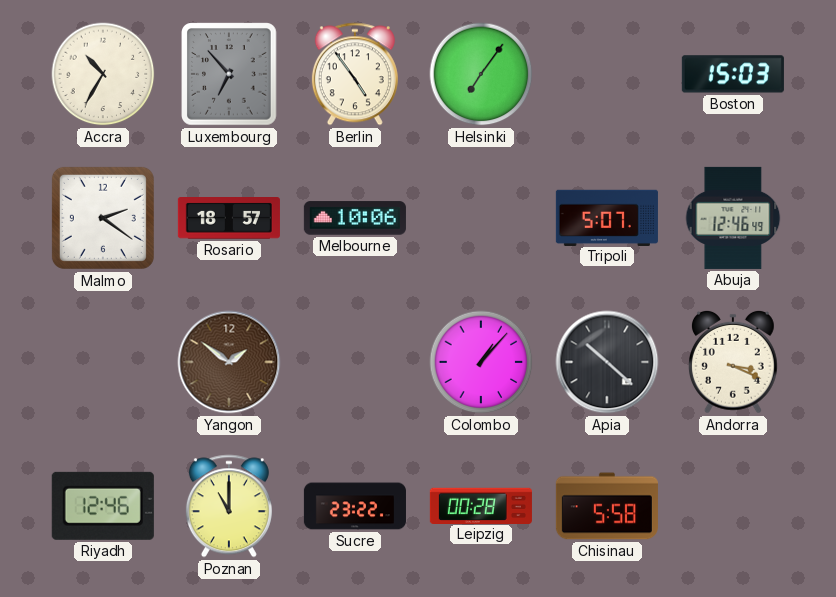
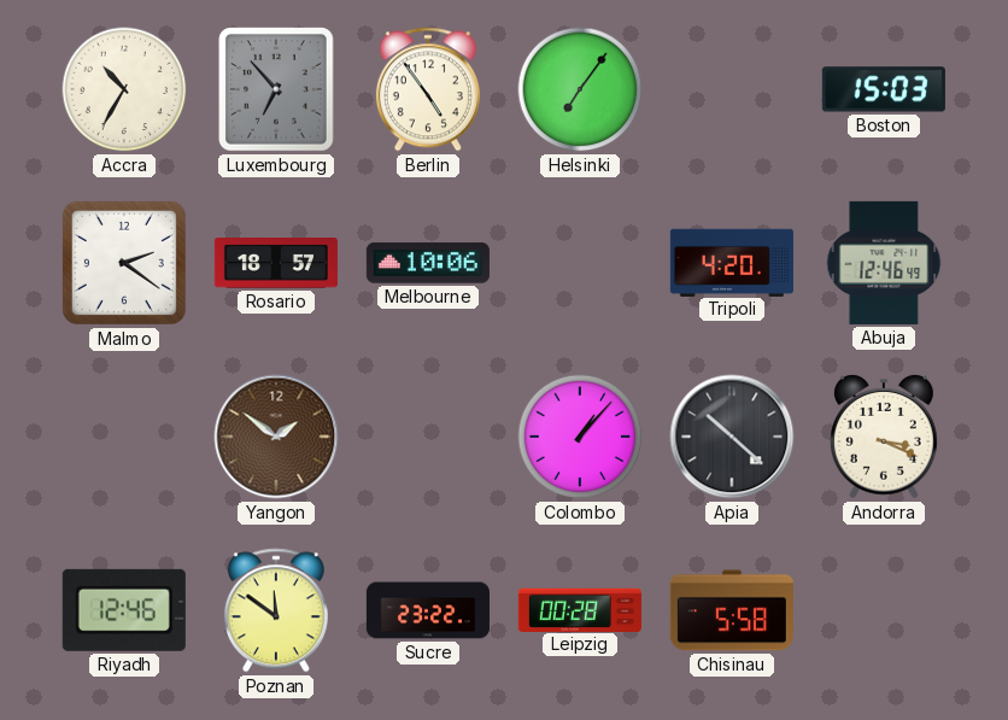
Tripoli: 5:07 -> 4:20
Poznan: 11:00 -> 11:51
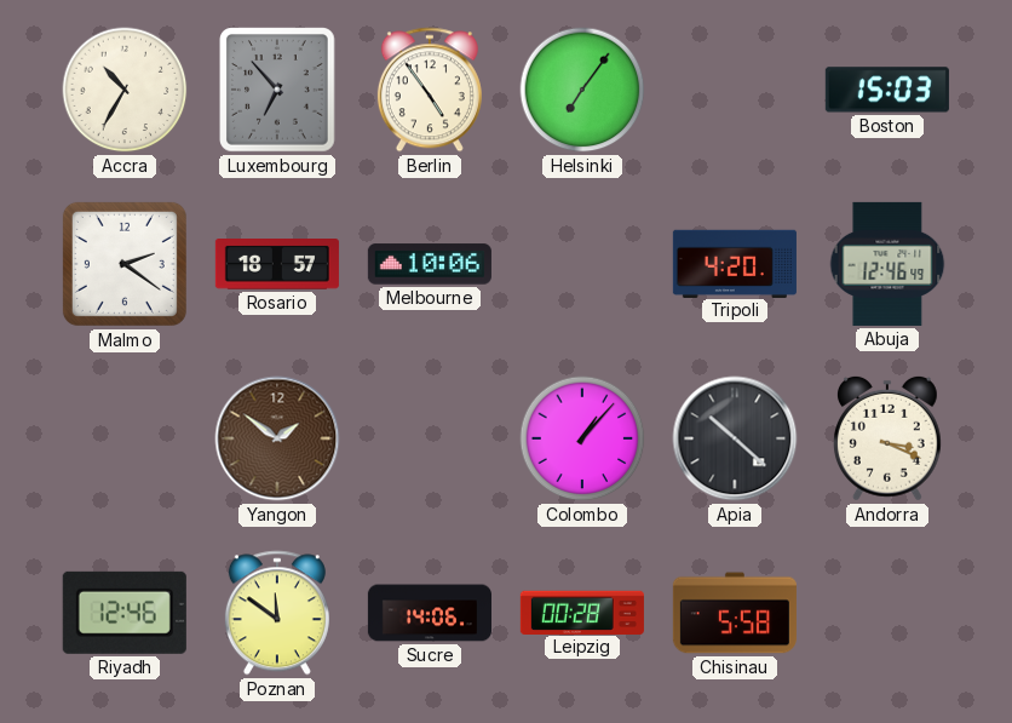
Sucre: 23:22 -> 14:06
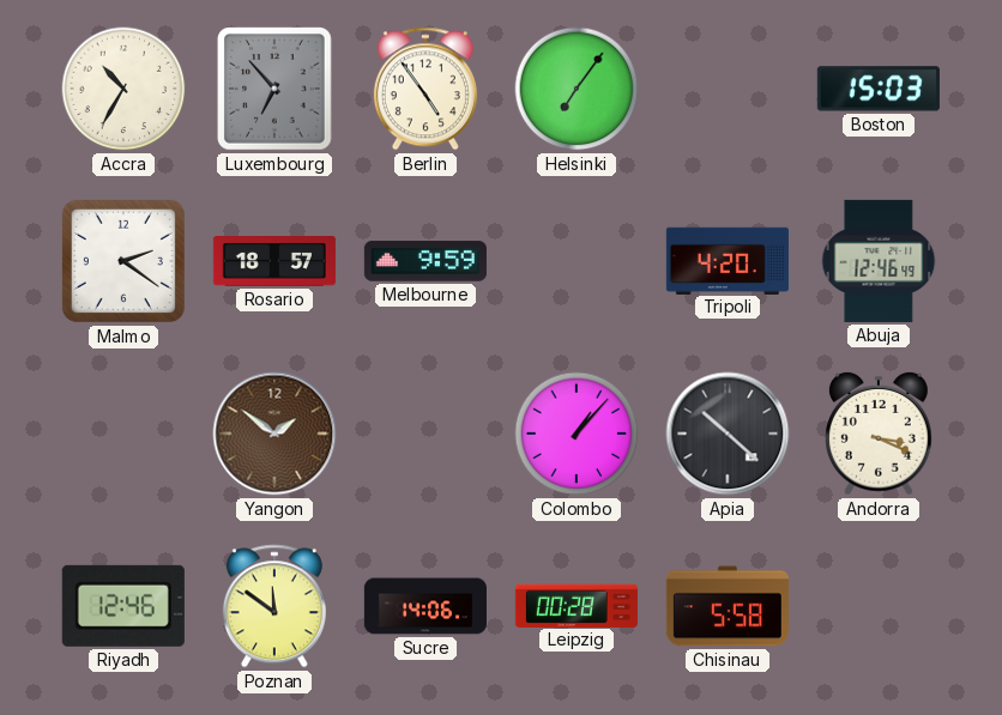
Melbourne: 10:06 -> 9:59
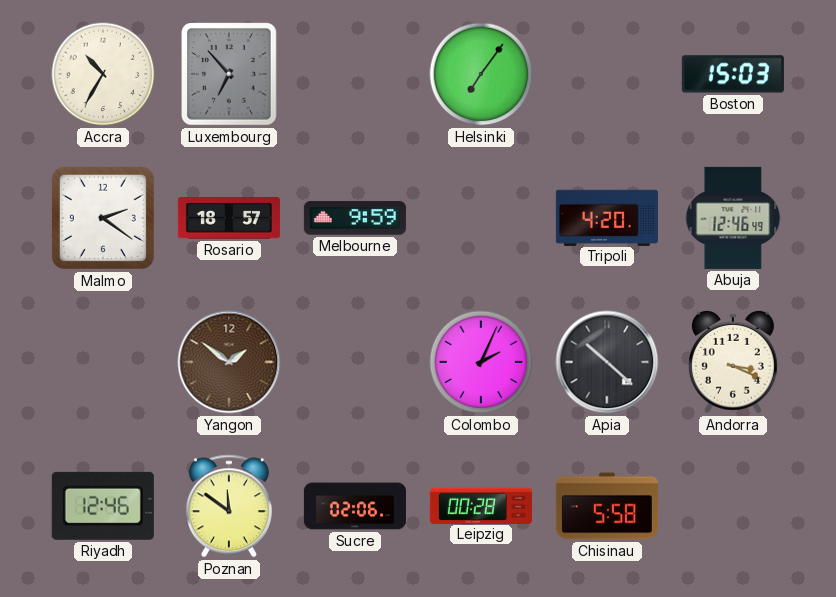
Berlin: 4:54 -> none
Colombo: 1:07 -> 2:04
Sucre: 14:06 -> 02:06
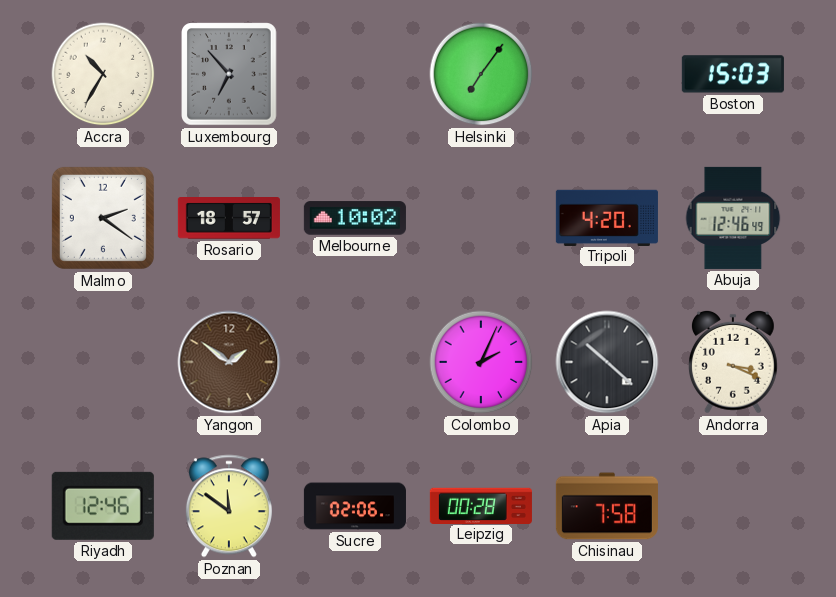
Melbourne: 9:59 -> 10:02
Chisinau: 5:58 -> 7:58
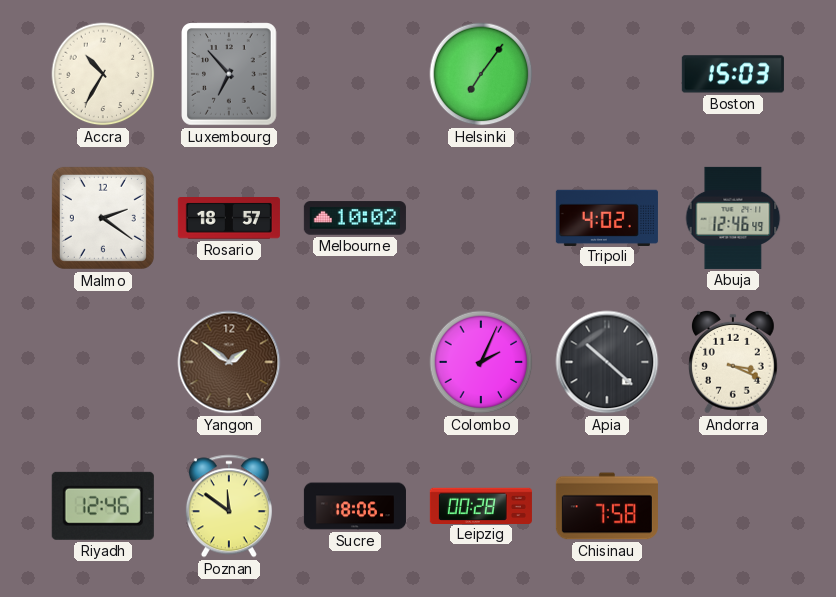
Tripoli: 4:20 -> 4:02
Sucre: 02:06 -> 18:06
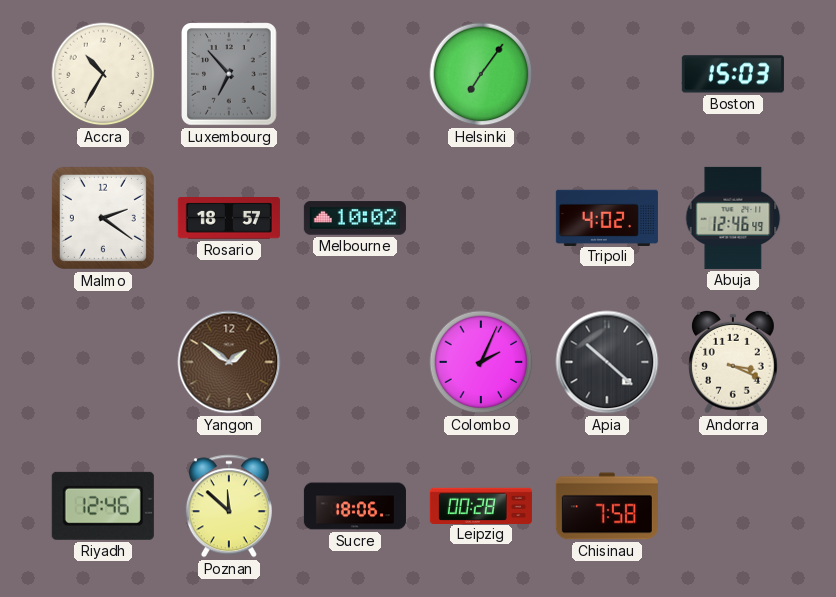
Poznan: 11:51 -> 11:52
